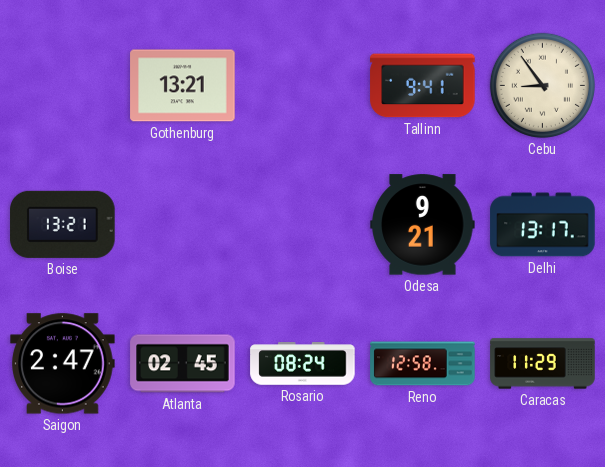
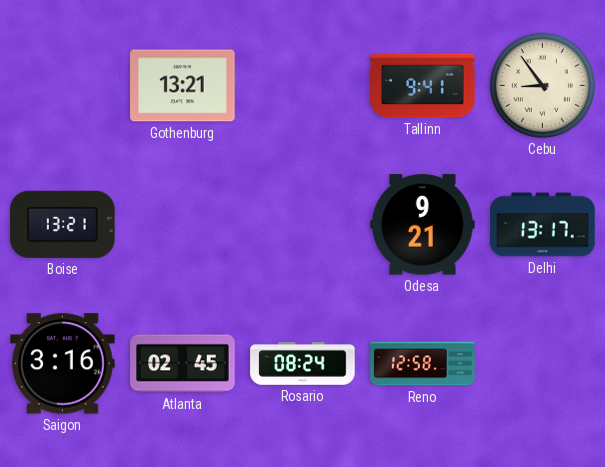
Saigon: 2:47 -> 3:16
Caracas: 11:29 -> none
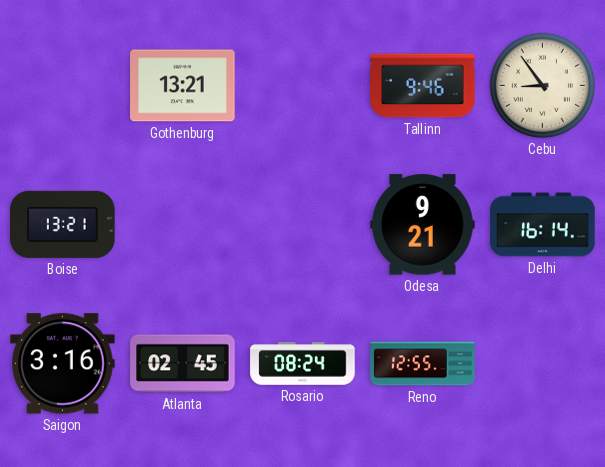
Tallinn: 9:41 -> 9:46
Delhi: 13:17 -> 16:14
Reno: 12:58 -> 12:55
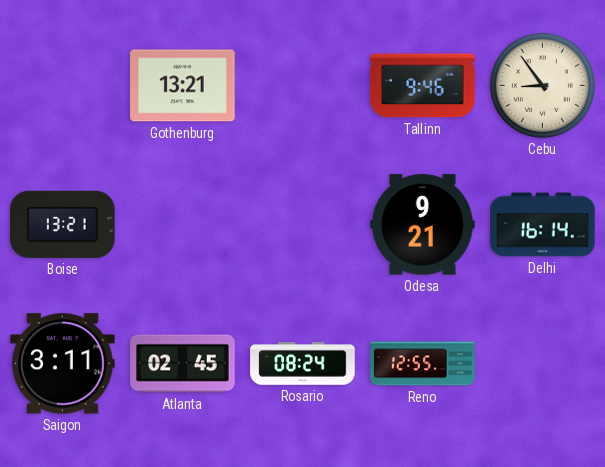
Saigon: 3:16 -> 3:11
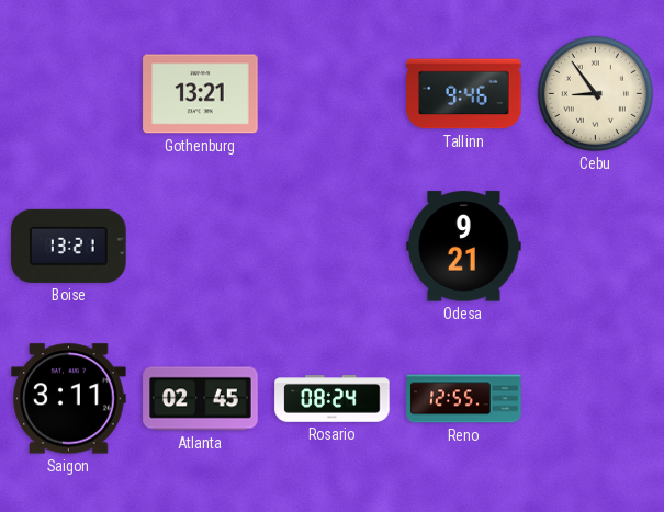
Delhi: 16:14 -> none
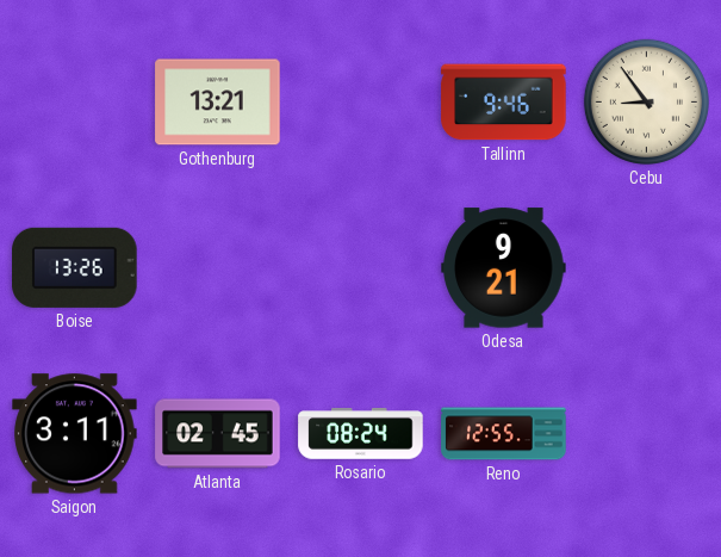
Boise: 13:21 -> 13:26
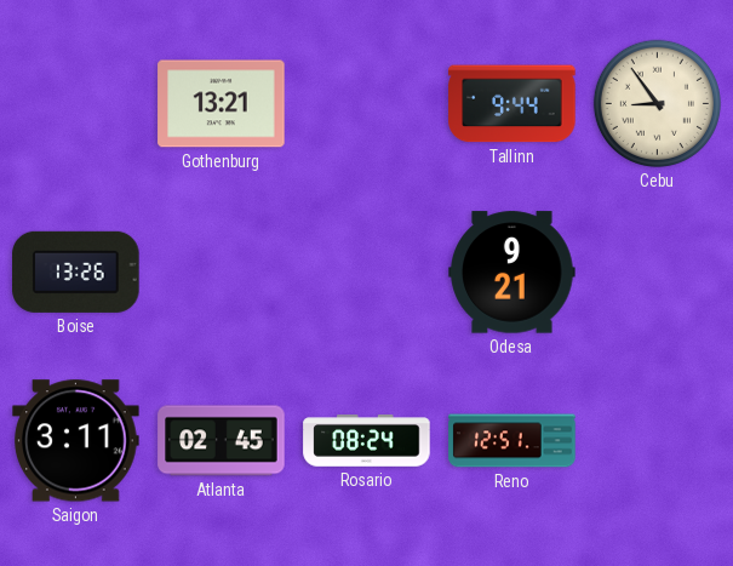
Tallinn: 9:46 -> 9:44
Reno: 12:55 -> 12:51
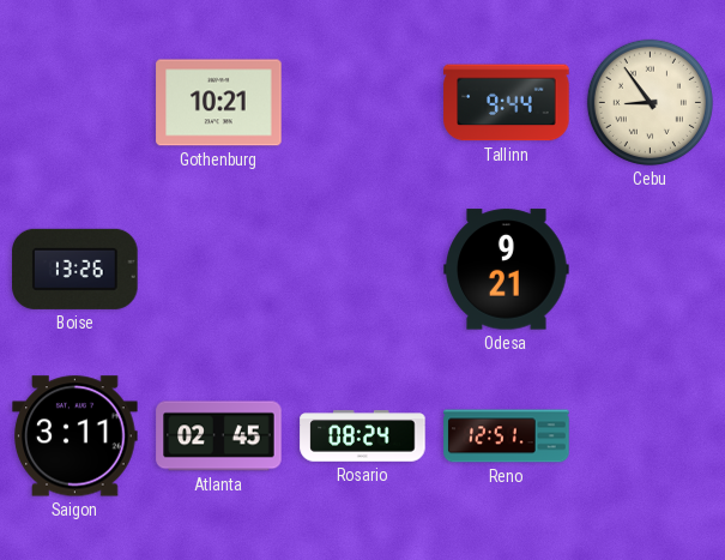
Gothenburg: 13:21 -> 10:21
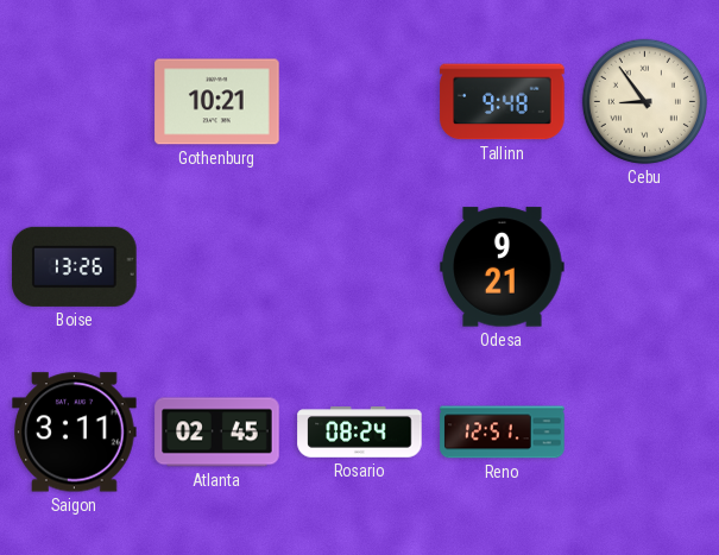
Tallinn: 9:44 -> 9:48
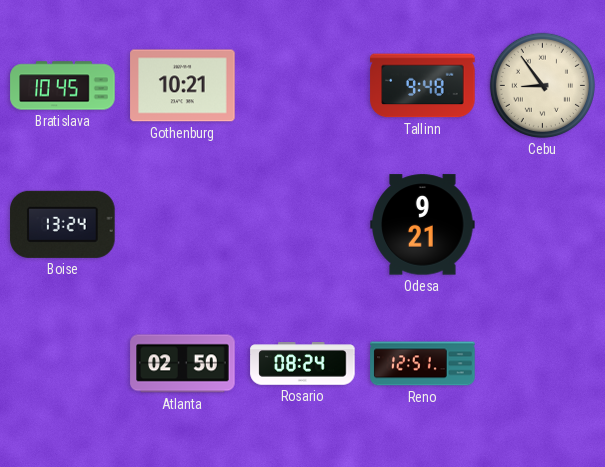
Bratislava: none -> 10:45
Boise: 13:26 -> 13:24
Saigon: 3:11 -> none
Atlanta: 02:45 -> 02:50
